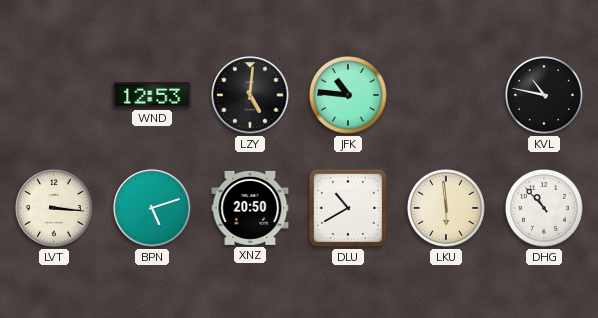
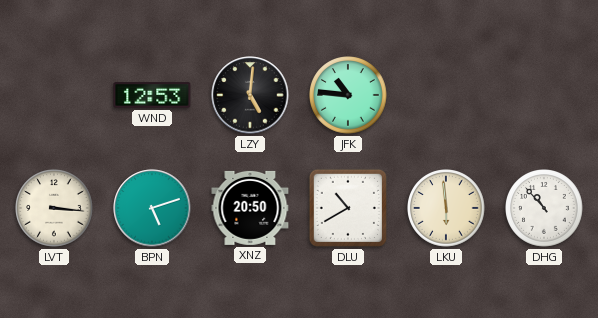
KVL: 10:47 -> none
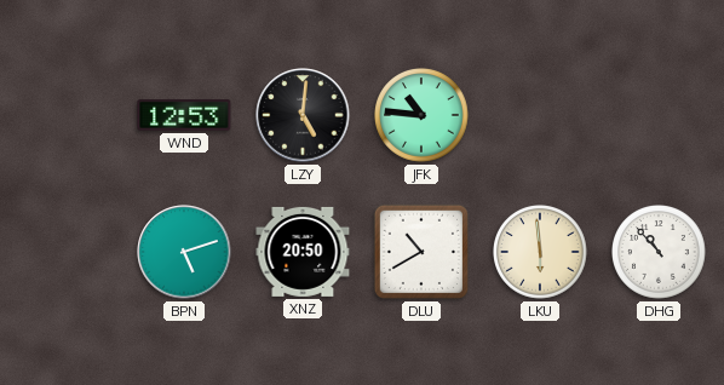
LVT: 3:16 -> none
